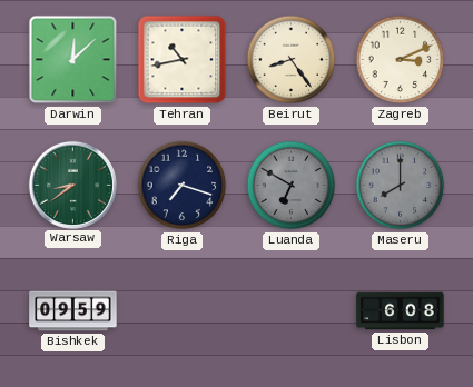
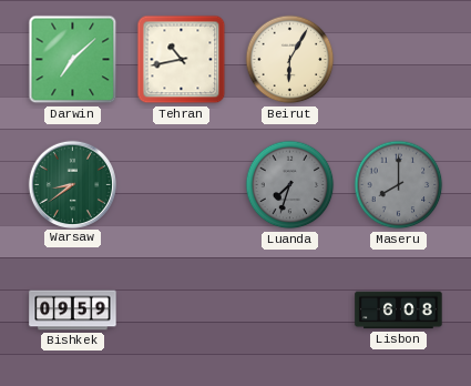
Darwin: 12:08 -> 7:08
Beirut: 8:24 -> 6:05
Zagreb: 3:11 -> none
Riga: 7:18 -> none
Luanda: 6:50 -> 7:33
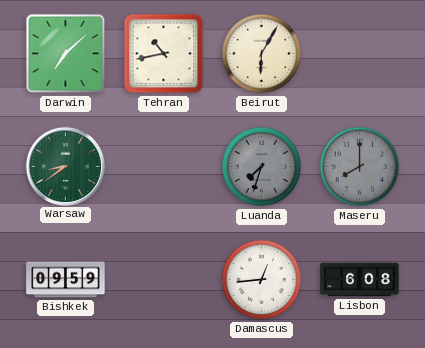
Damascus: none -> 12:44
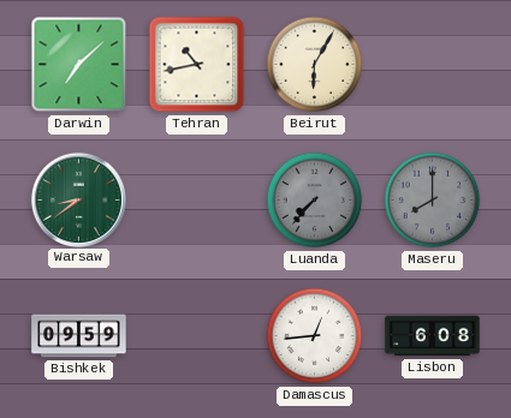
Luanda: 7:33 -> 7:37
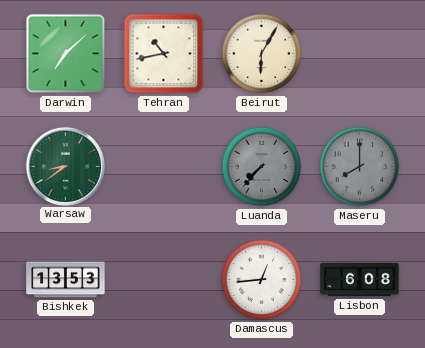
Bishkek: 09:59 -> 13:53
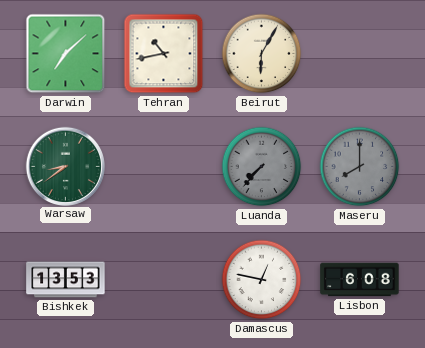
Damascus: 12:44 -> 12:47
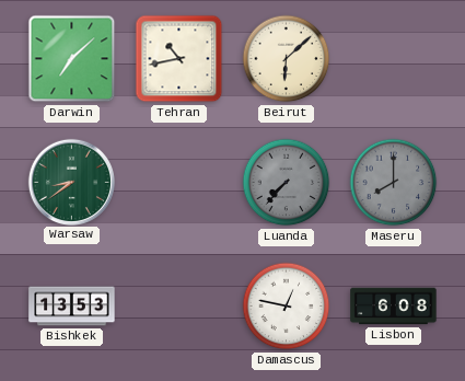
Beirut: 6:05 -> 6:08
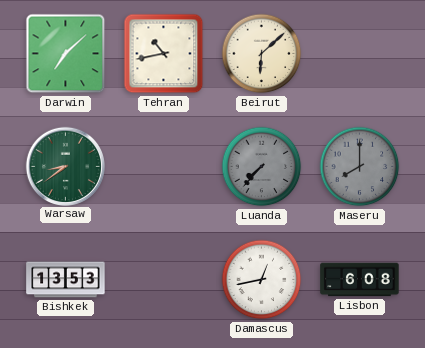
Damascus: 12:47 -> 12:43
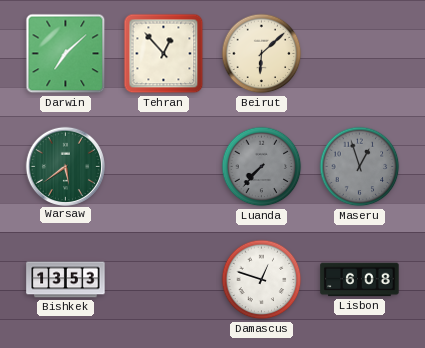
Tehran: 10:43 -> 12:53
Warsaw: 8:39 -> 5:39
Maseru: 8:00 -> 12:57
Damascus: 12:43 -> 12:48
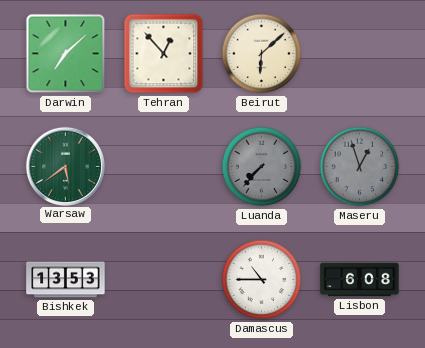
Damascus: 12:48 -> 10:45
